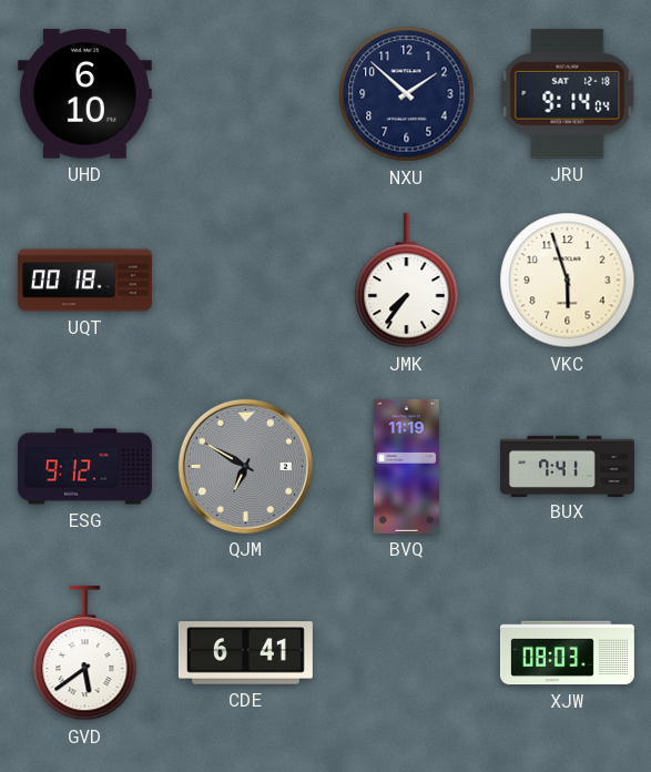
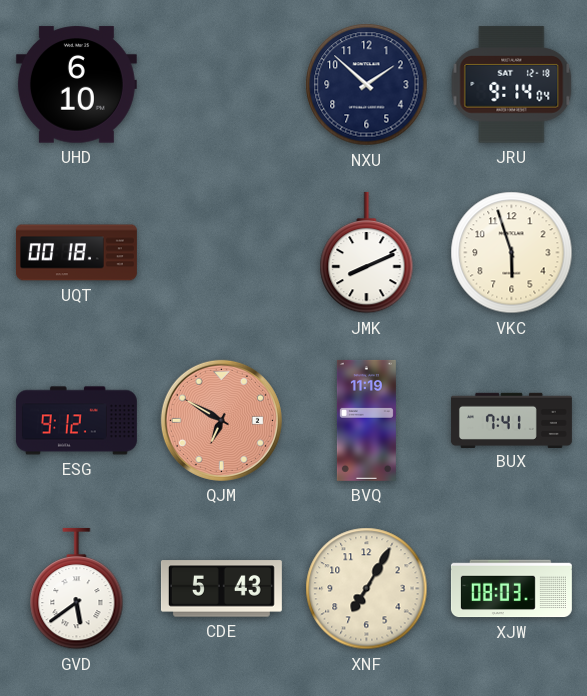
JMK: 7:36 -> 8:11
QJM dial: grey -> salmon
CDE: 6:41 -> 5:43
XNF: none -> 7:05
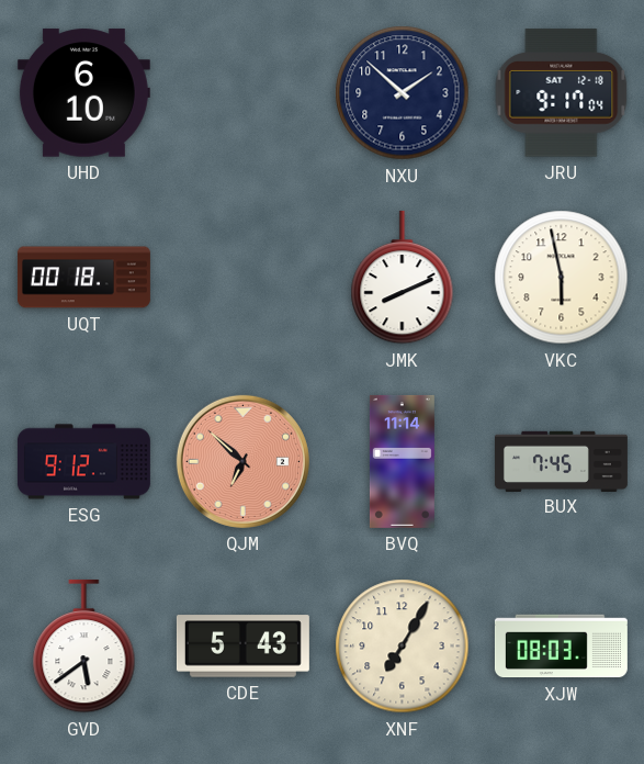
JRU: 9:14 -> 9:17
VKC: 5:57 -> 5:58
QJM: 6:50 -> 6:52
BVQ: 11:19 -> 11:14
BUX: 7:41 -> 7:45
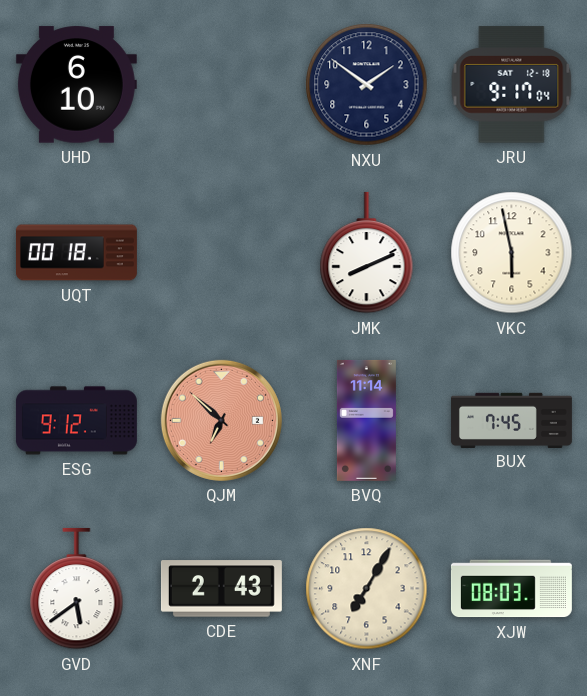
NXU: 1:52 -> 1:51
CDE: 5:43 -> 2:43
